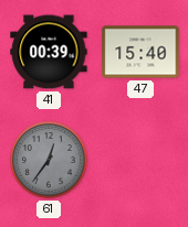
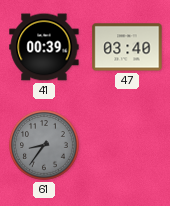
47: 15:40 -> 03:40
61: 12:36 -> 8:36
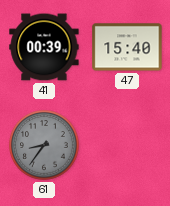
47: 03:40 -> 15:40
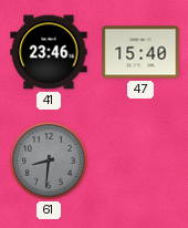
41: 00:39 -> 23:46
61: 8:36 -> 8:31
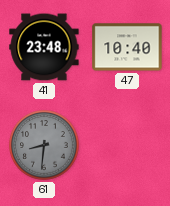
41: 23:46 -> 23:48
47: 15:40 -> 10:40
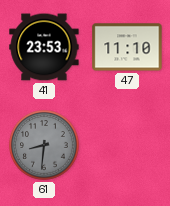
41: 23:48 -> 23:53
47: 10:40 -> 11:10
